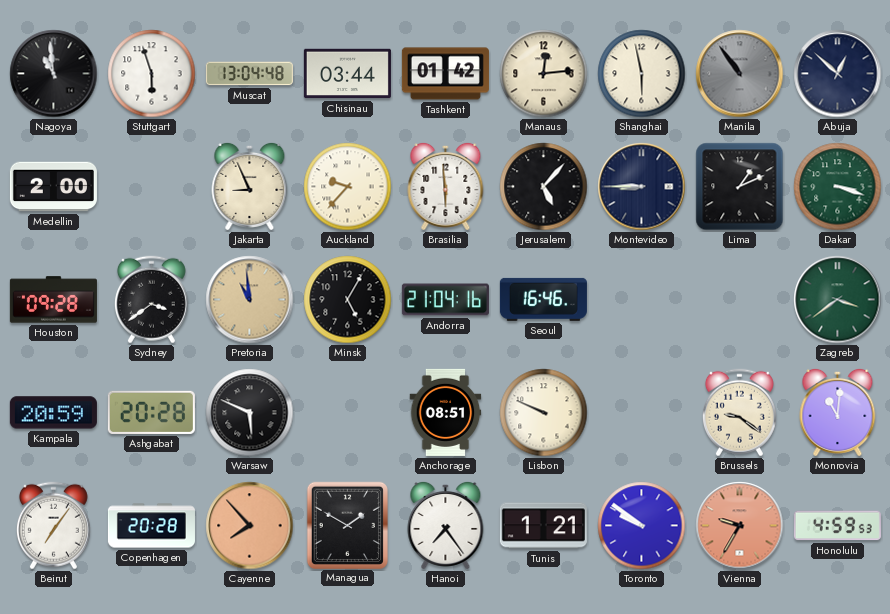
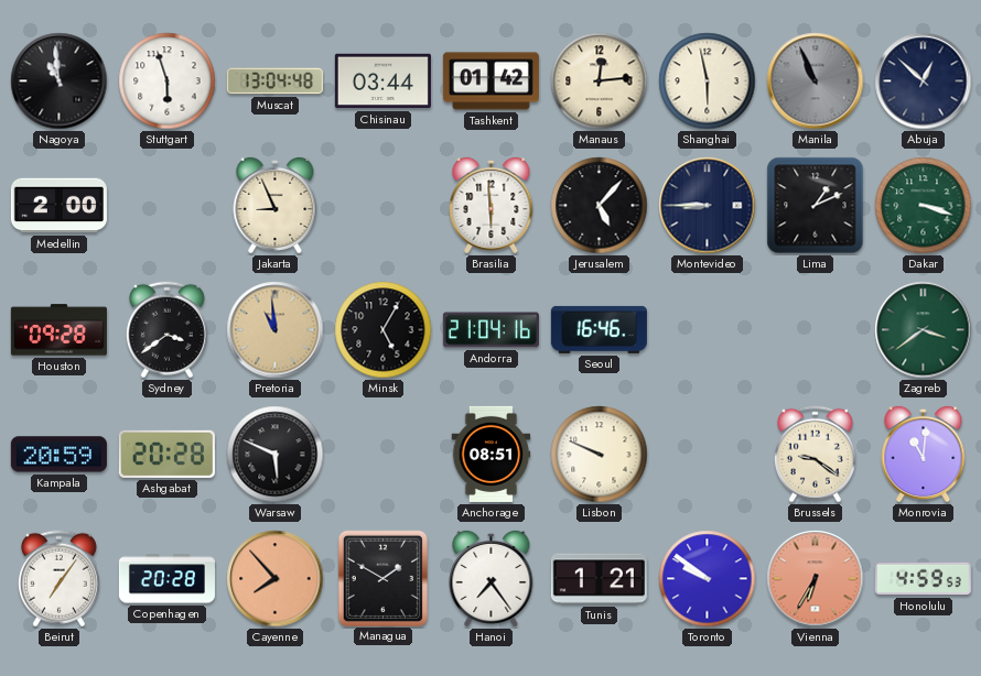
Manila: 10:54 -> 10:56
Auckland: 9:37 -> none
Vienna: 9:35 -> 6:35
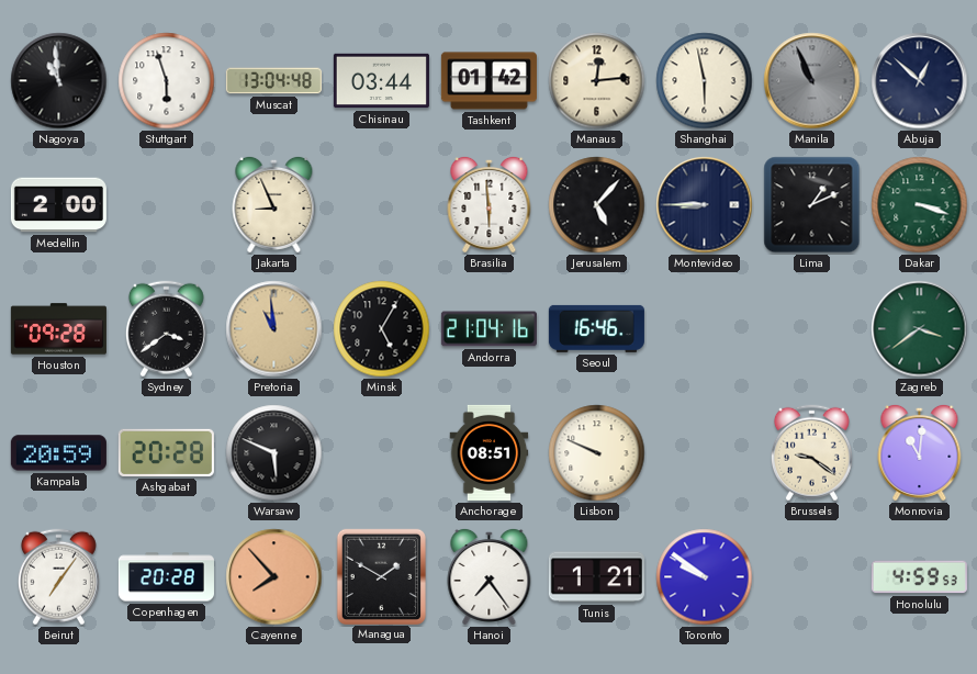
Vienna: 6:35 -> none
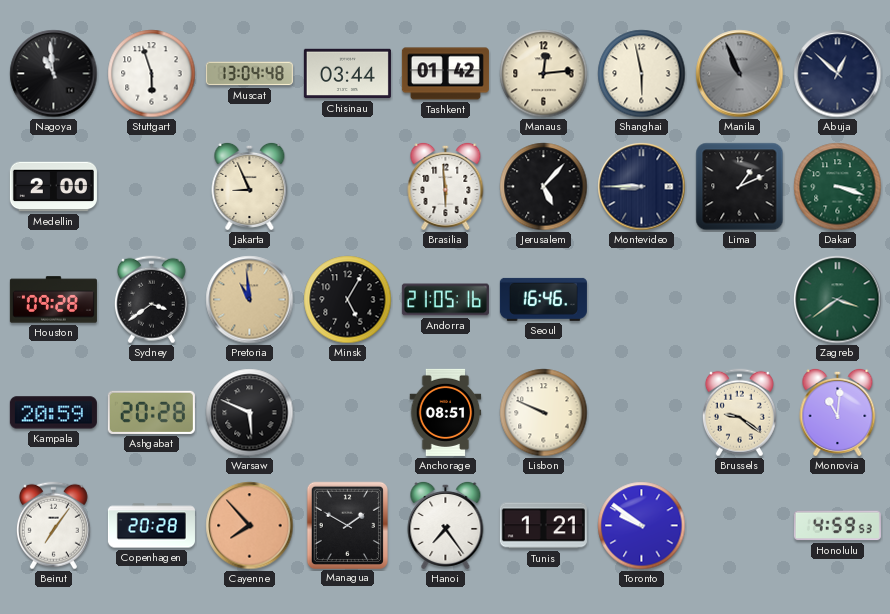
Andorra: 21:04 -> 21:05
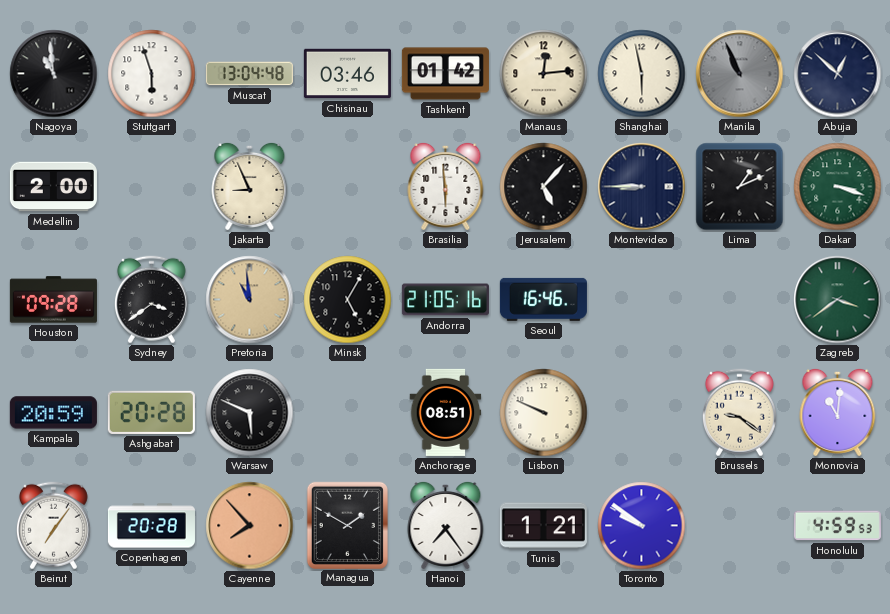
Chisinau: 03:44 -> 03:46
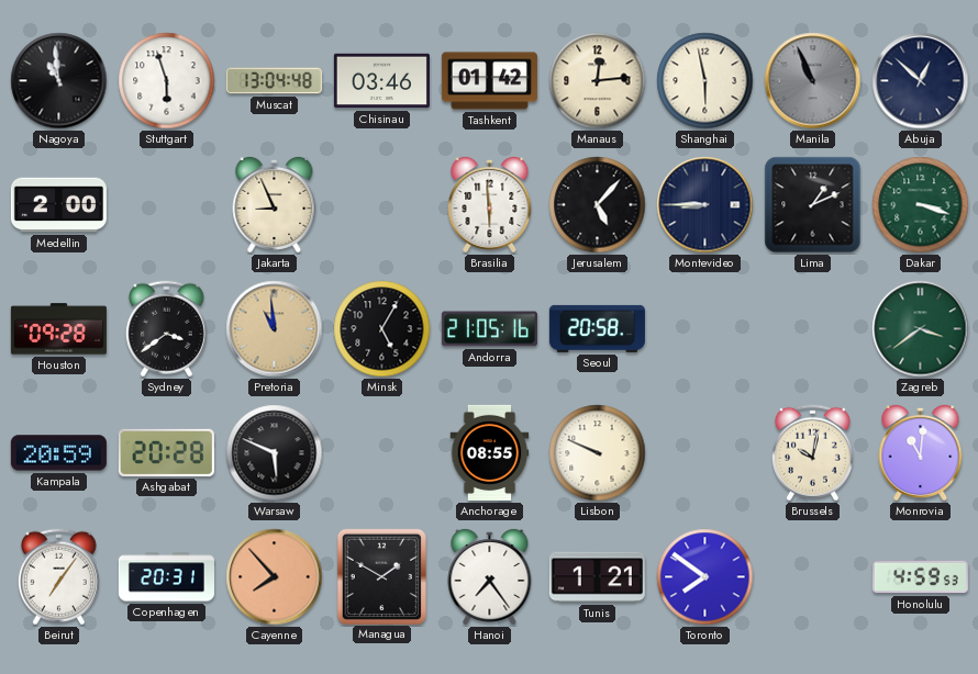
Seoul: 16:46 -> 20:58
Anchorage: 08:51 -> 08:55
Brussels: 9:21 -> 10:02
Copenhagen: 20:28 -> 20:31
Toronto: 9:51 -> 7:51
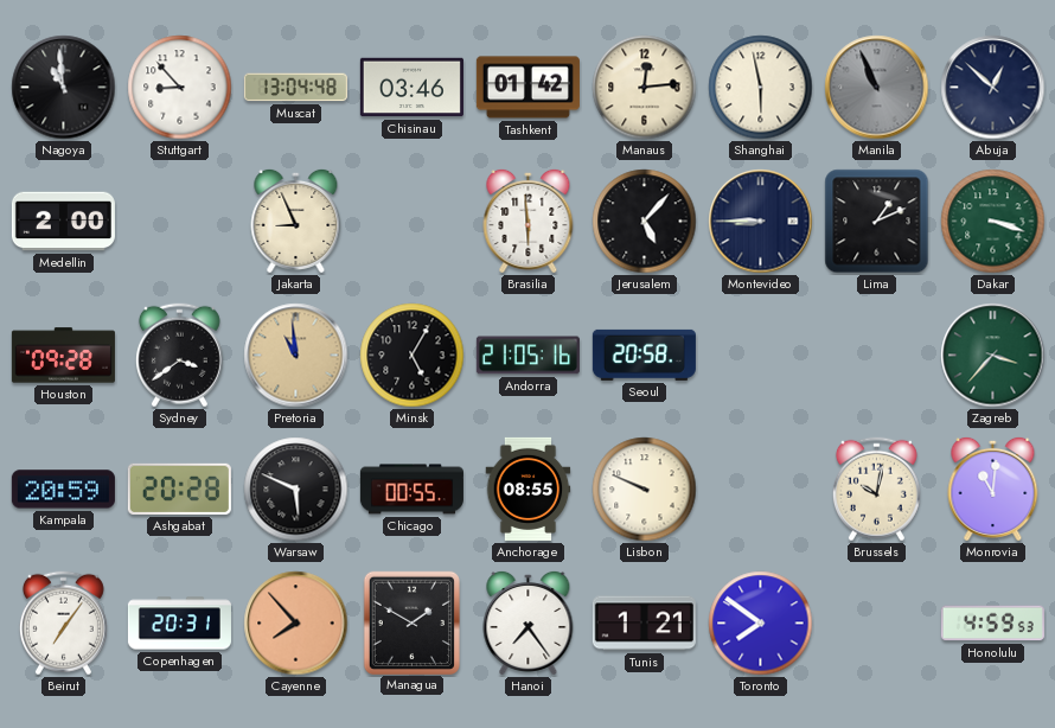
Stuttgart: 5:57 -> 8:53
Zagreb: 3:39 -> 3:37
Chicago: none -> 00:55
